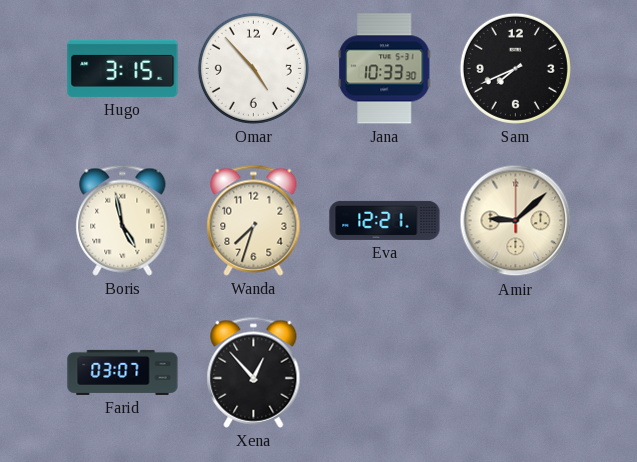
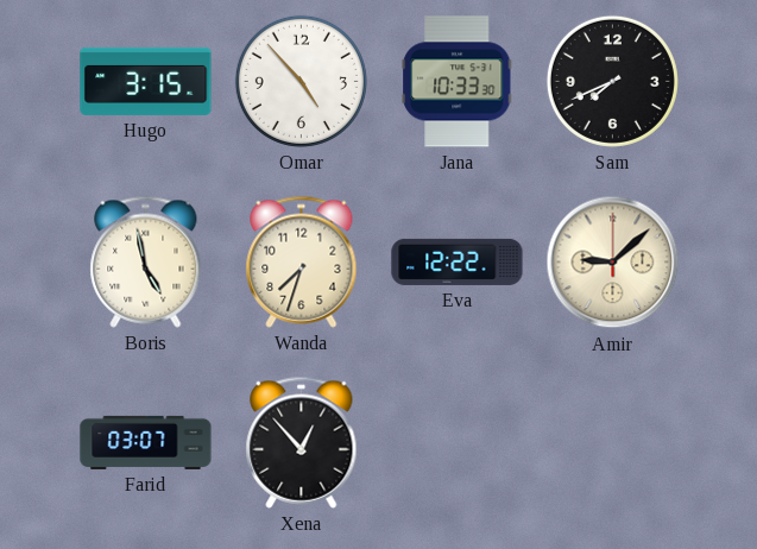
Eva: 12:21 -> 12:22
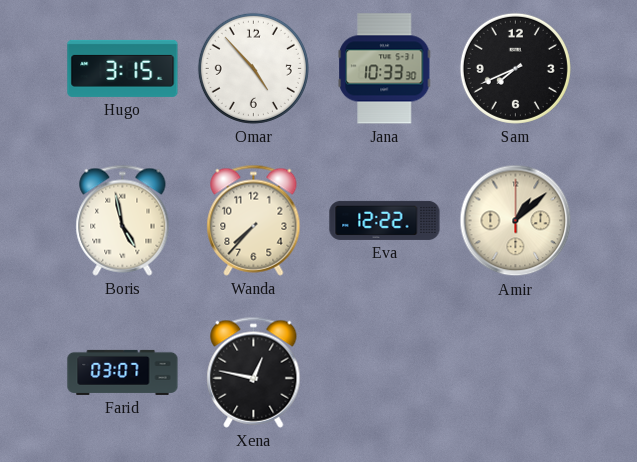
Wanda: 7:33 -> 7:37
Amir: 9:08 -> 1:08
Xena: 12:53 -> 12:47
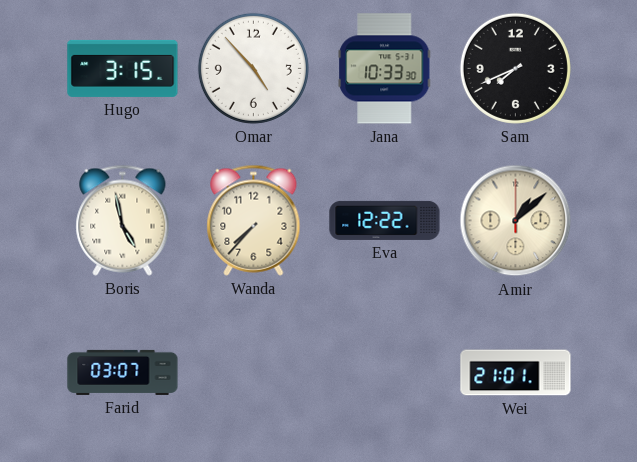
Xena: 12:47 -> none
Wei: none -> 21:01
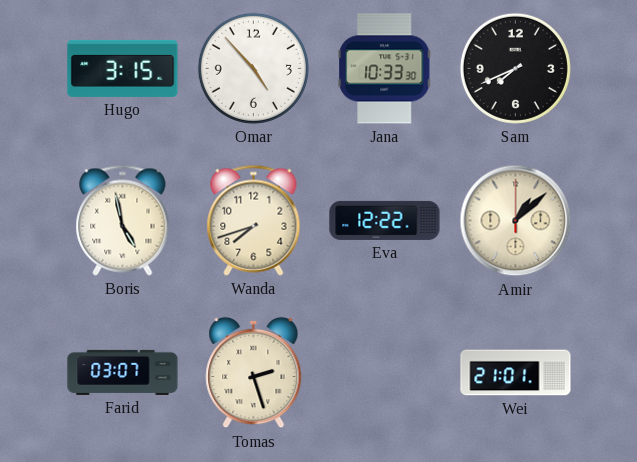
Wanda: 7:37 -> 7:42
Tomas: none -> 2:27
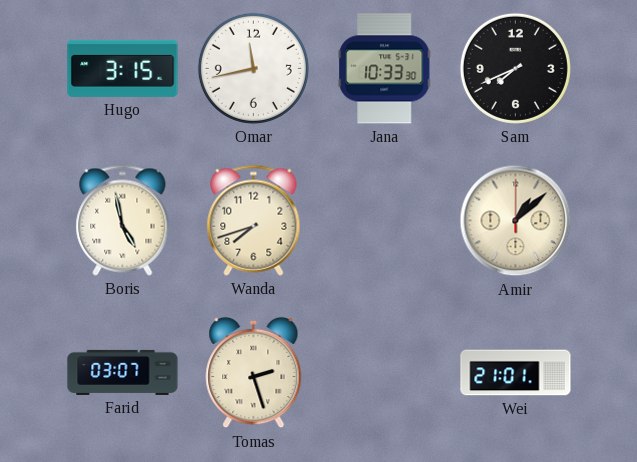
Omar: 4:53 -> 11:43
Eva: 12:22 -> none
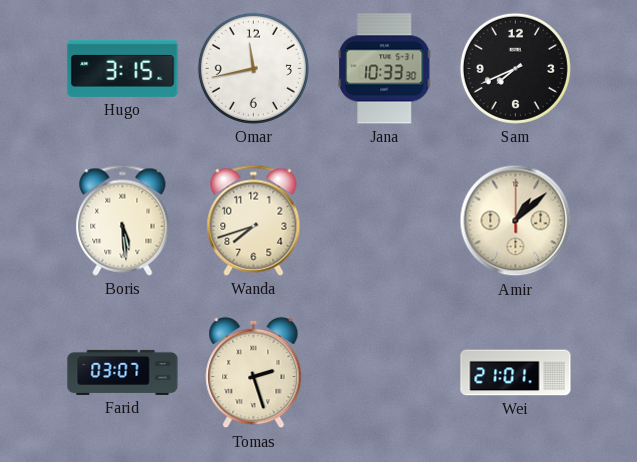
Boris: 4:58 -> 5:29
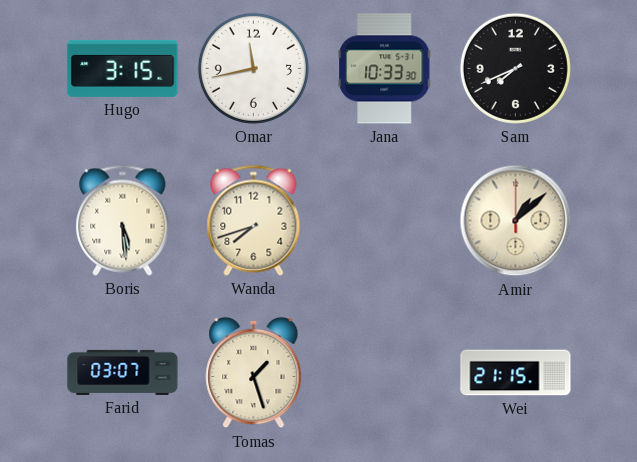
Tomas: 2:27 -> 1:27
Wei: 21:01 -> 21:15
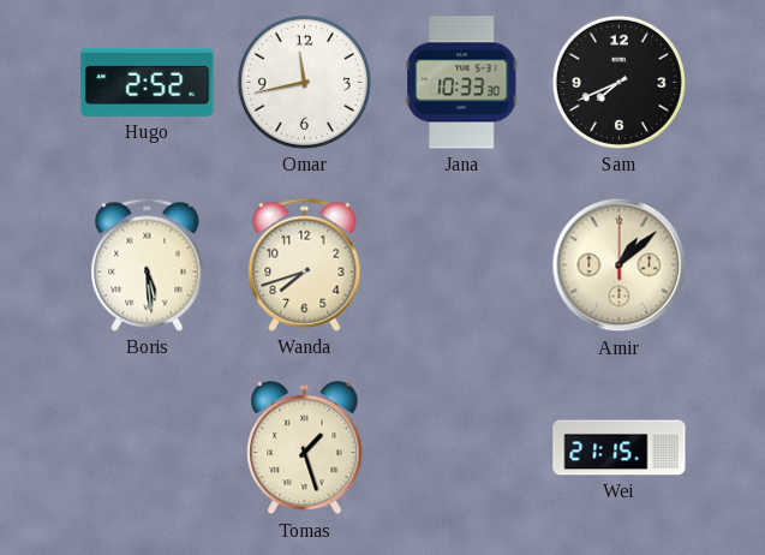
Hugo: 3:15 -> 2:52
Farid: 03:07 -> none
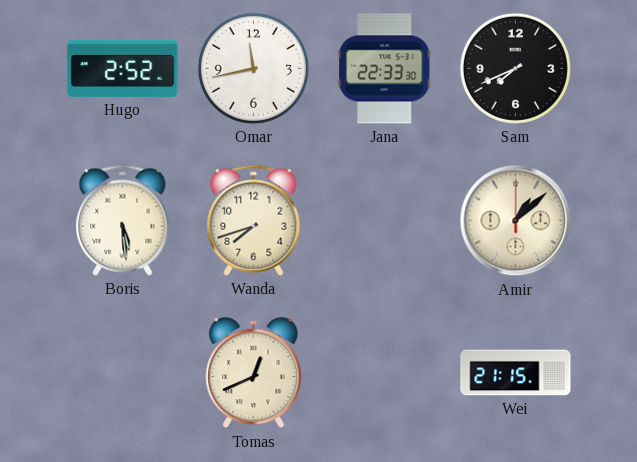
Jana: 10:33 -> 22:33
Tomas: 1:27 -> 12:41
